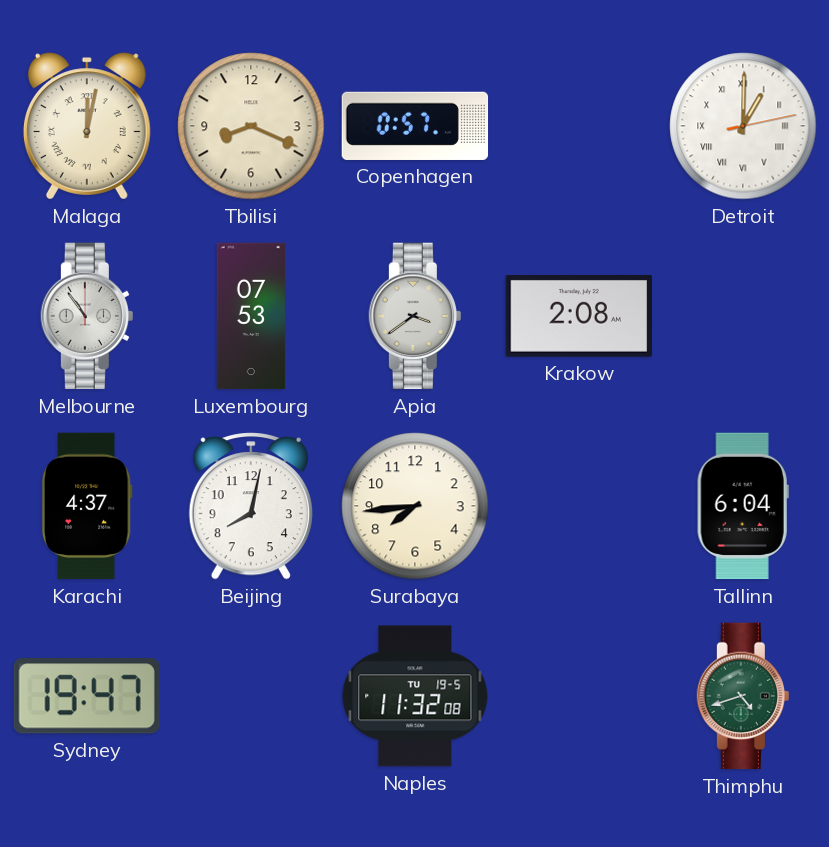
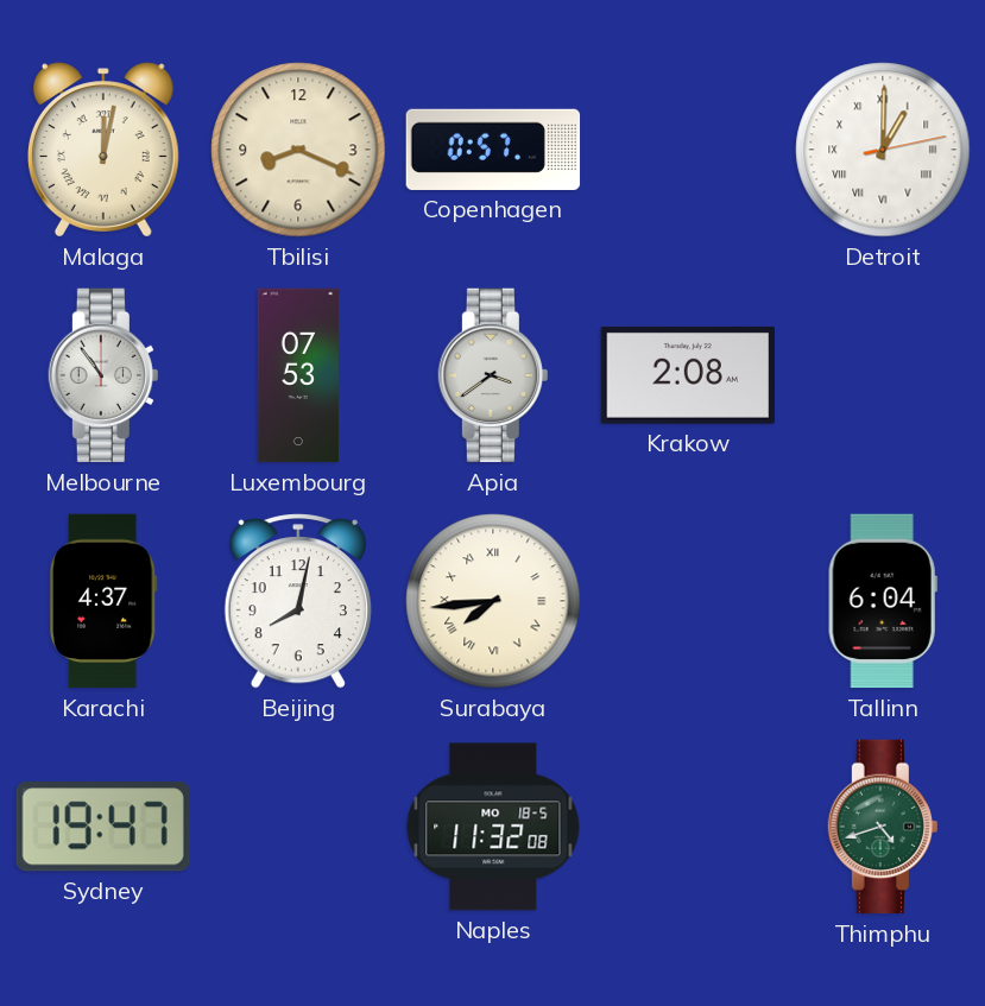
Surabaya numerals: Arabic -> Roman
Naples date: TU 19-5 -> MO 18-5
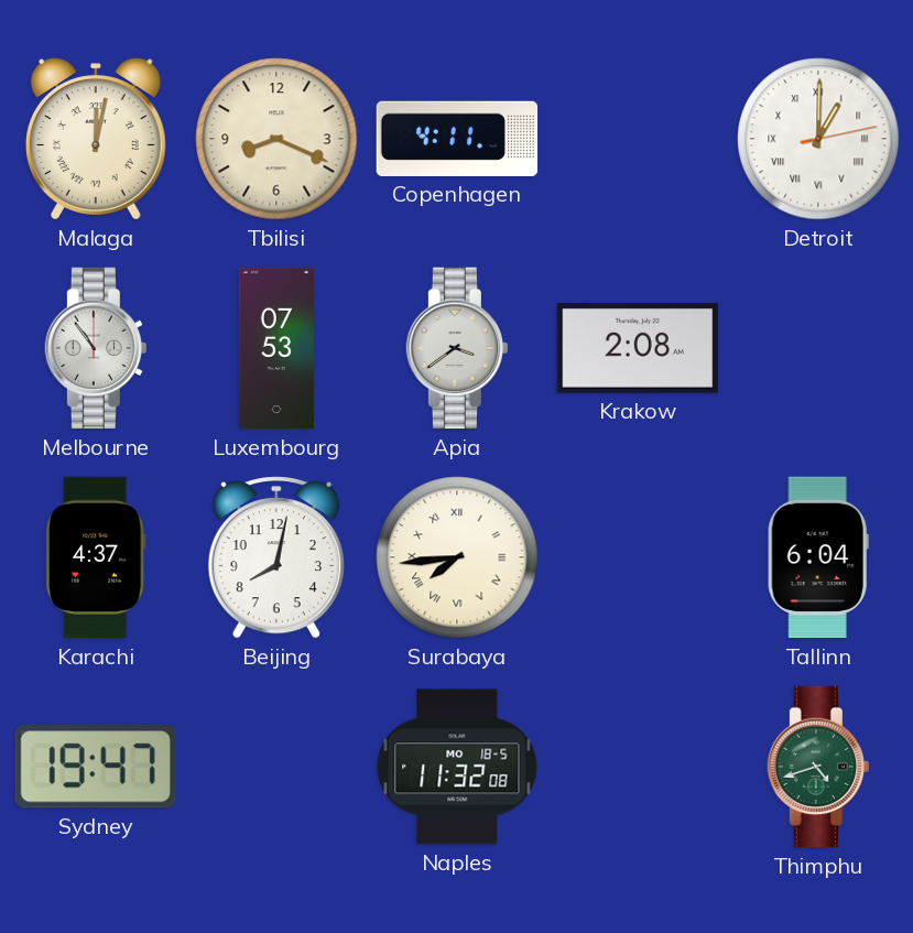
Copenhagen: 0:57 -> 4:11
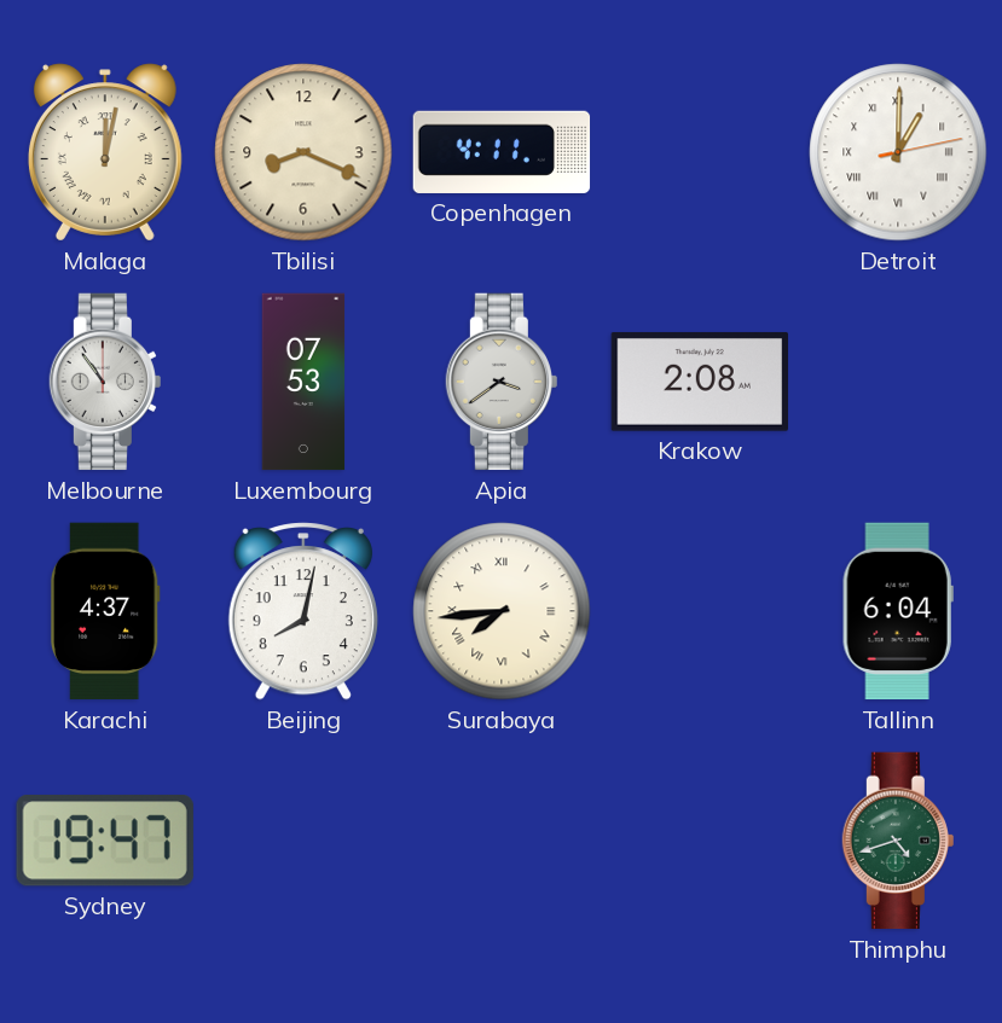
Naples: 11:32 -> none
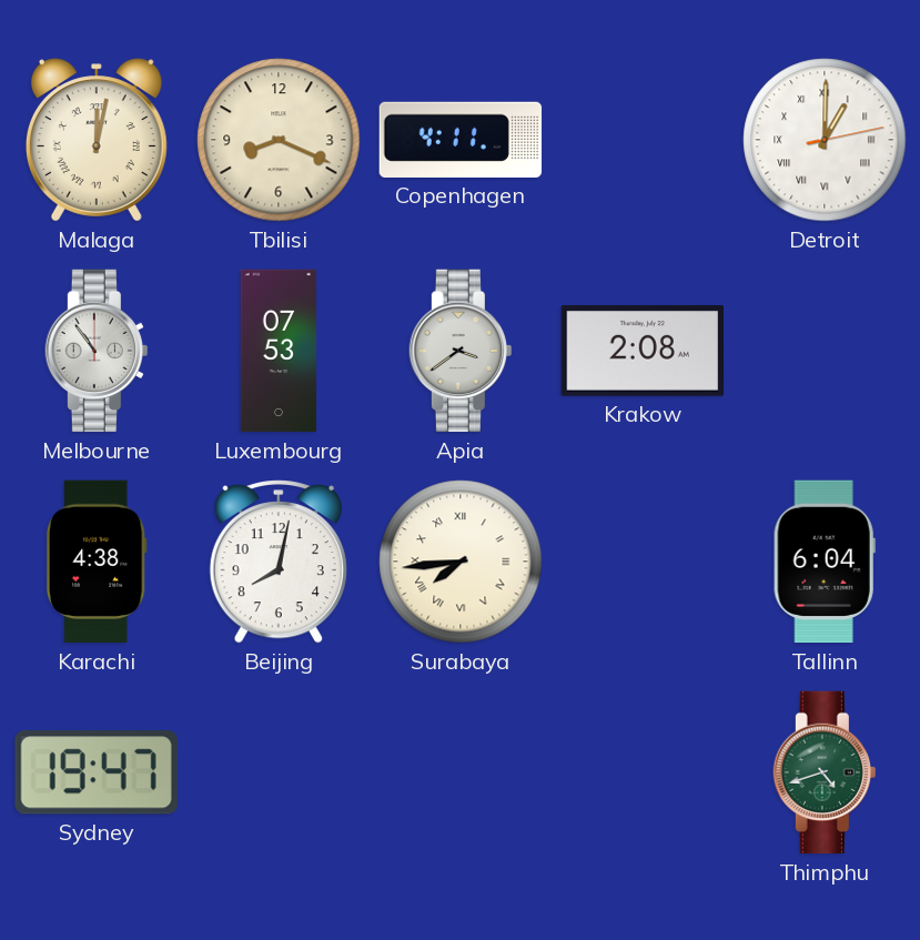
Karachi: 4:37 -> 4:38
